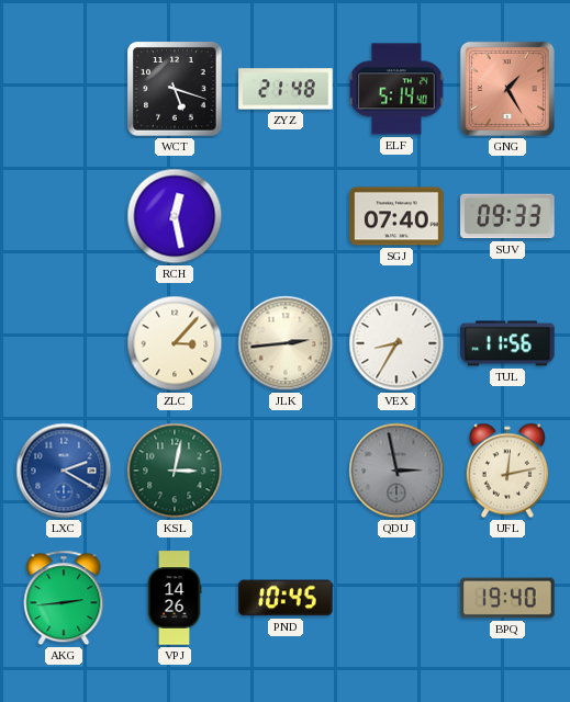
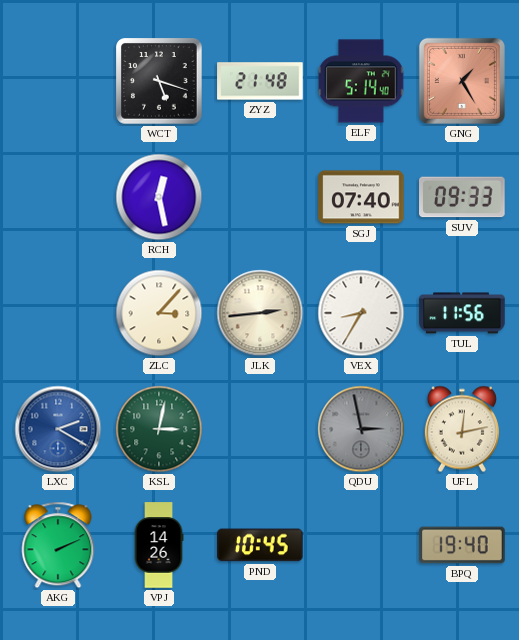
AKG: 2:44 -> 2:11
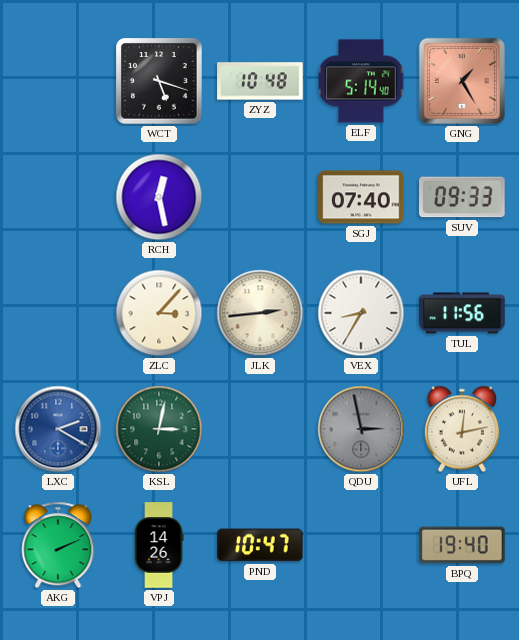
ZYZ: 21:48 -> 10:48
PND: 10:45 -> 10:47
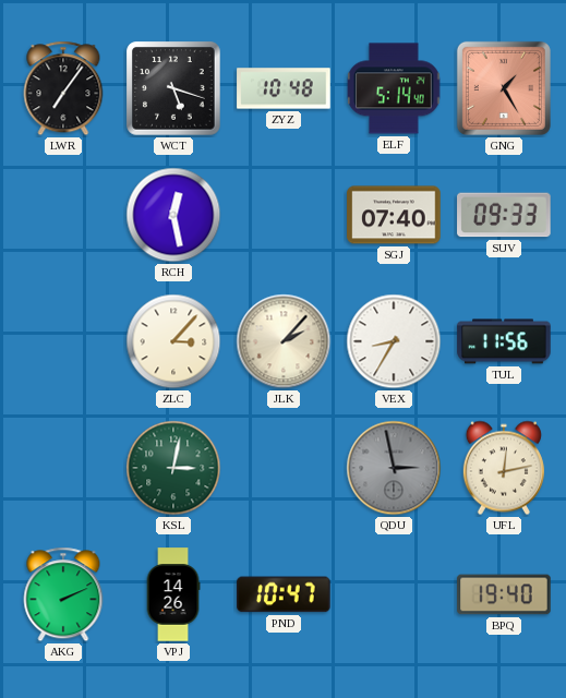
LWR: none -> 7:06
JLK: 2:44 -> 2:07
LXC: 2:20 -> none
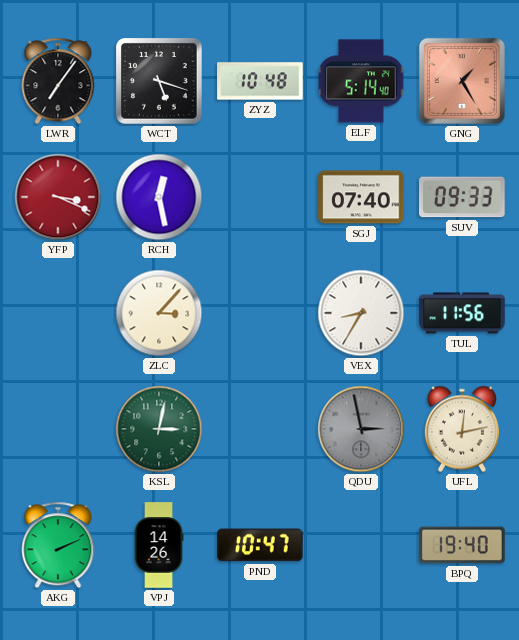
YFP: none -> 3:19
JLK: 2:07 -> none
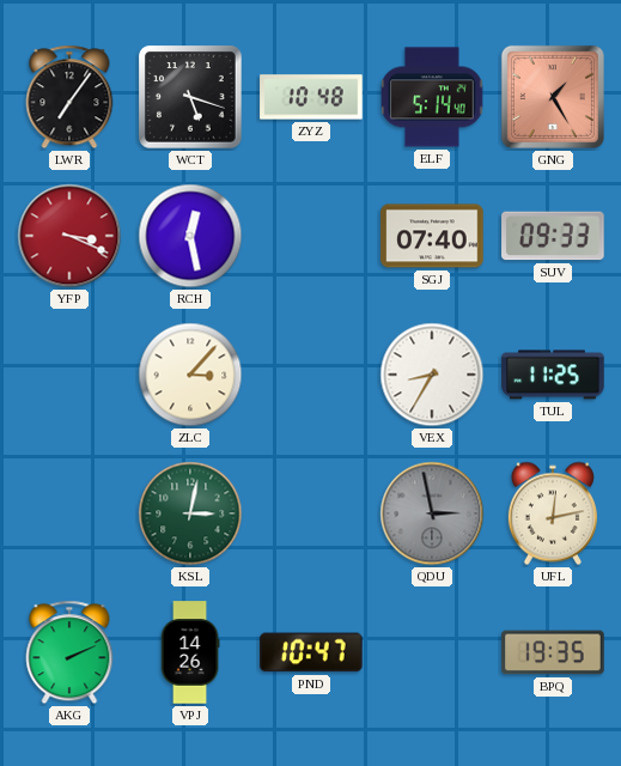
TUL: 11:56 -> 11:25
BPQ: 19:40 -> 19:35
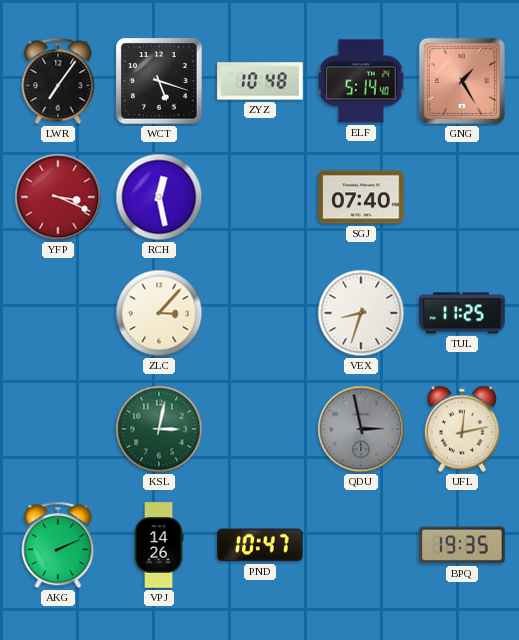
SUV: 09:33 -> none
VEX: 8:35 -> 8:33
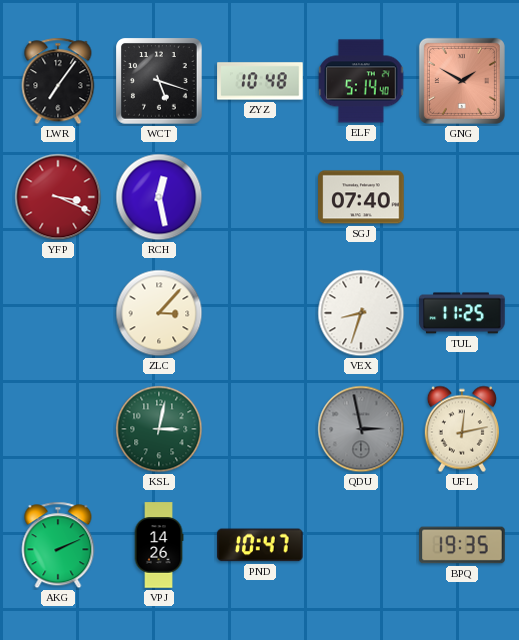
GNG: 1:25 -> 1:50
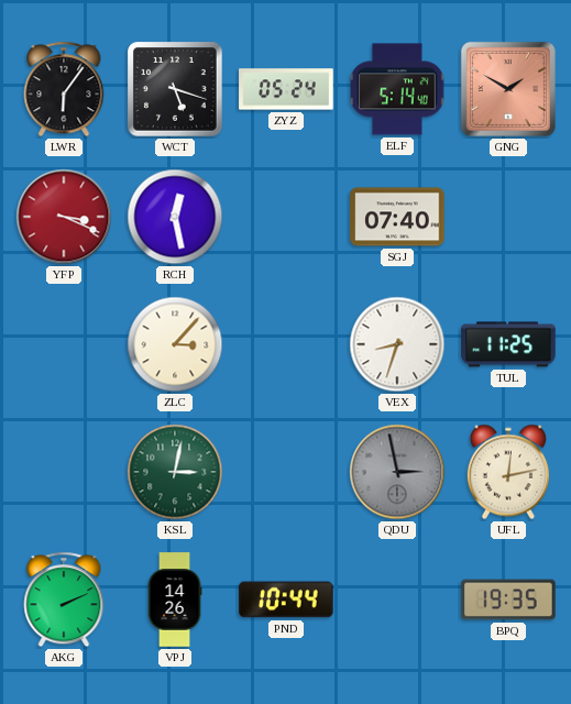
LWR: 7:06 -> 6:06
ZYZ: 10:48 -> 05:24
PND: 10:47 -> 10:44
